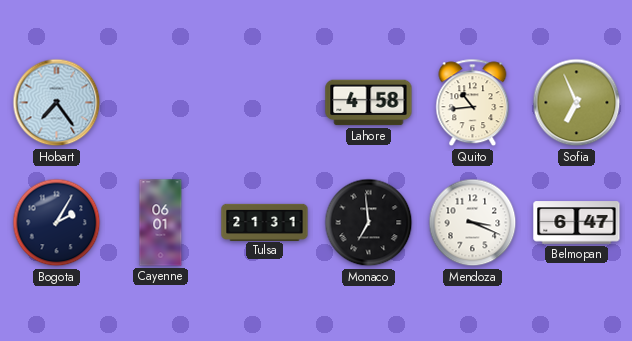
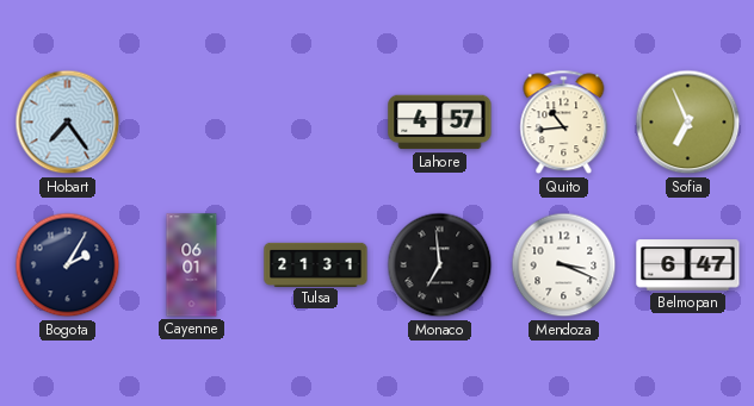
Lahore: 4:58 -> 4:57
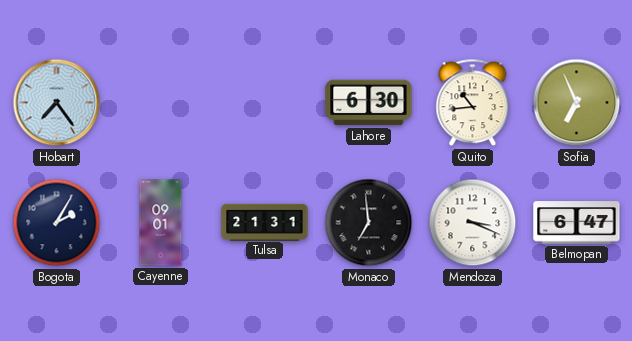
Lahore: 4:57 -> 6:30
Cayenne: 06:01 -> 09:01
